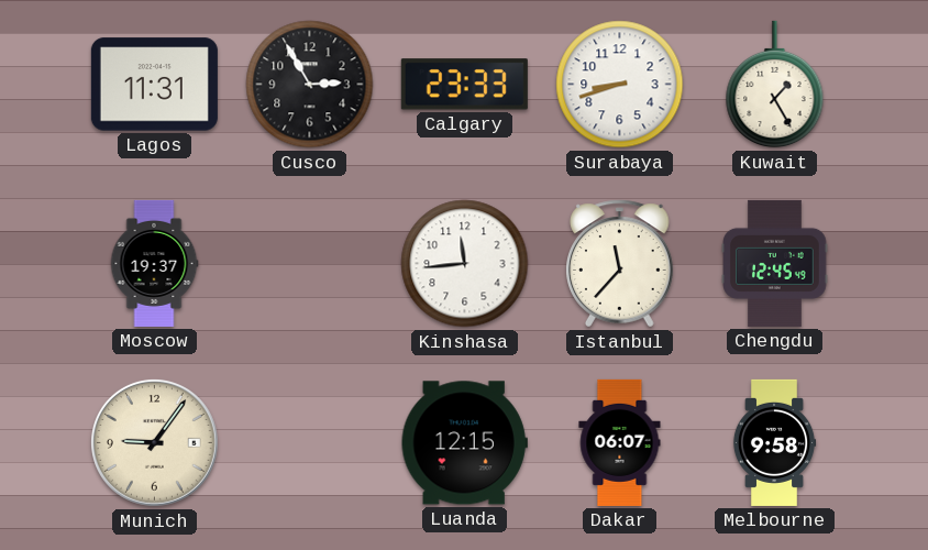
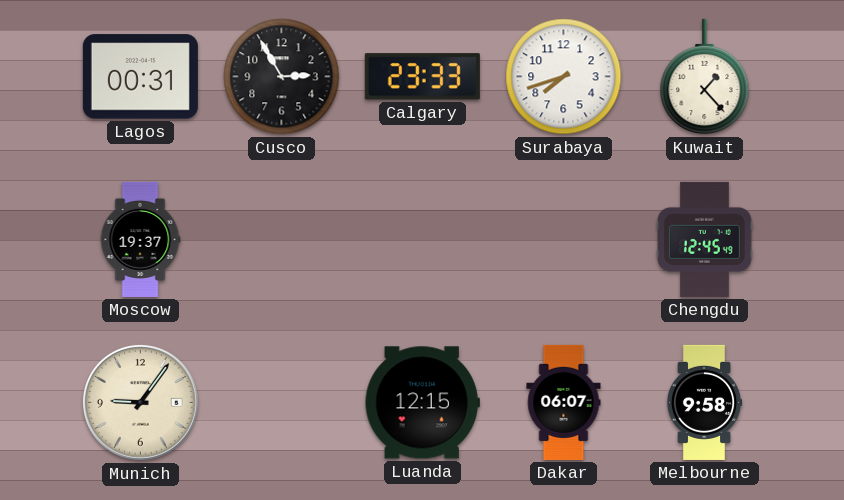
Lagos: 11:31 -> 00:31
Surabaya: 8:42 -> 7:42
Kuwait: 1:25 -> 1:23
Kinshasa: 11:44 -> none
Istanbul: 11:37 -> none
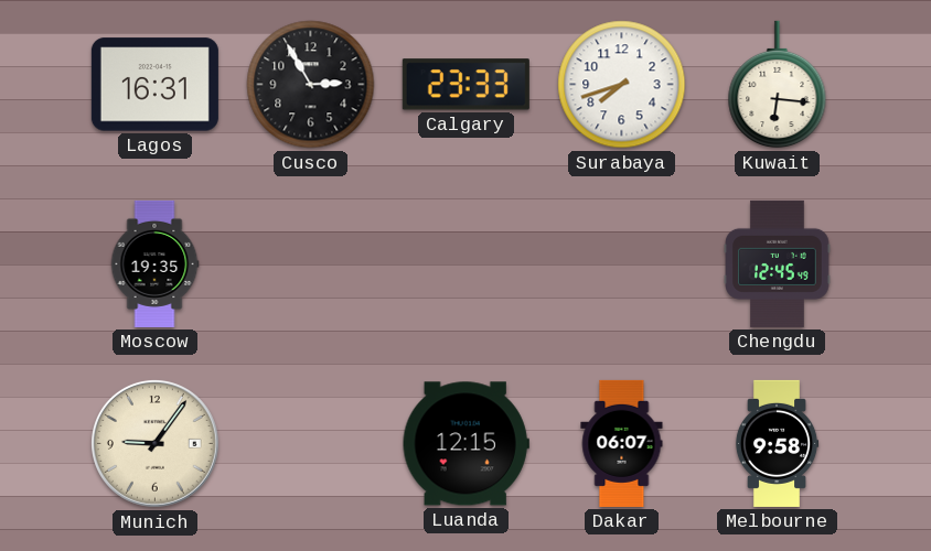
Lagos: 00:31 -> 16:31
Kuwait: 1:23 -> 6:16
Moscow: 19:37 -> 19:35
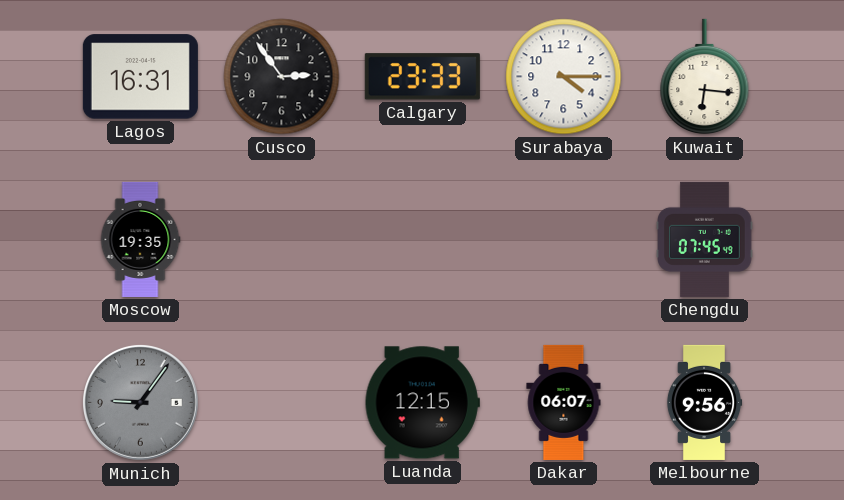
Cusco: 2:55 -> 2:54
Surabaya: 7:42 -> 4:15
Chengdu: 12:45 -> 07:45
Munich dial: cream -> grey
Melbourne: 9:58 -> 9:56
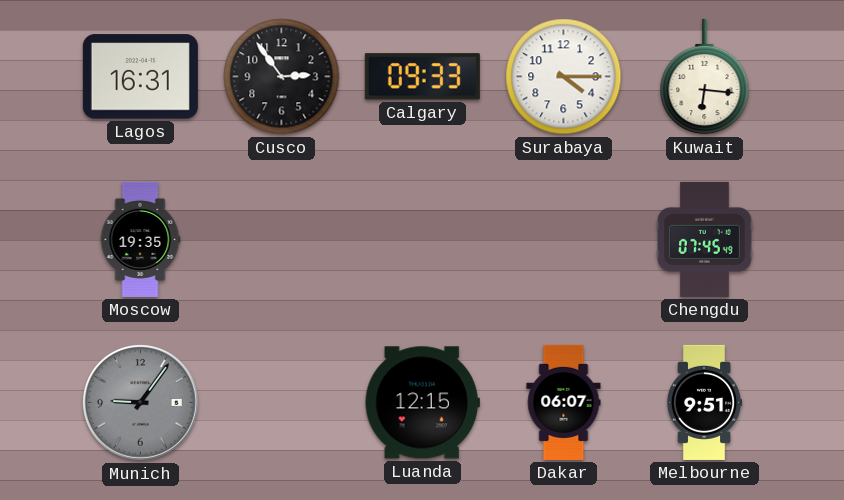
Calgary: 23:33 -> 09:33
Melbourne: 9:56 -> 9:51
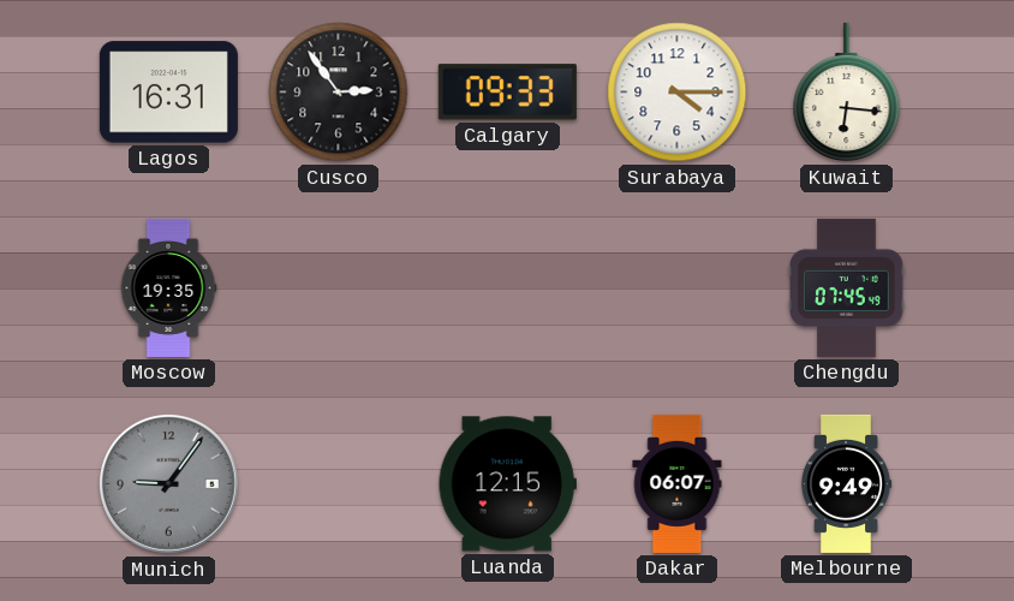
Melbourne: 9:51 -> 9:49
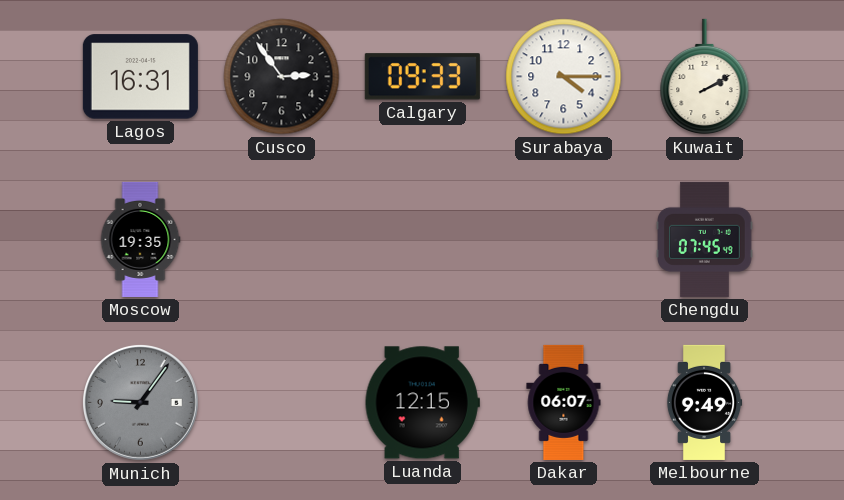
Kuwait: 6:16 -> 2:10
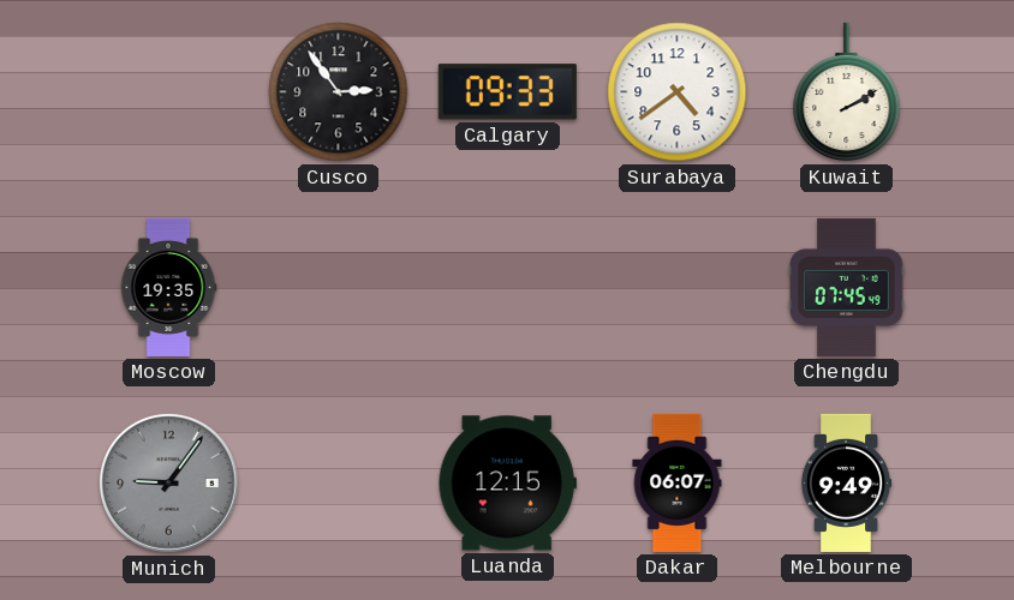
Lagos: 16:31 -> none
Surabaya: 4:15 -> 4:39
